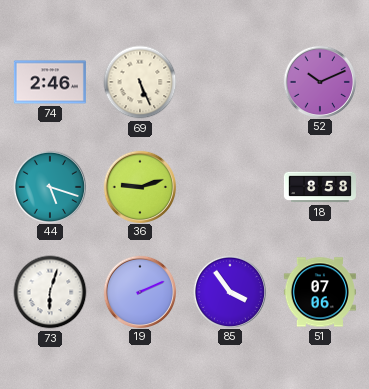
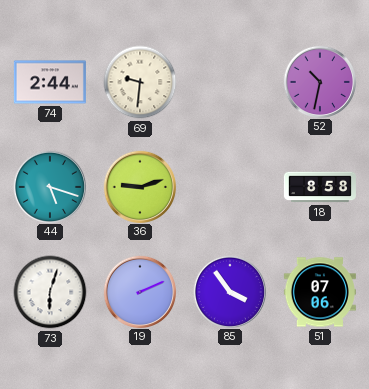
74: 2:46 -> 2:44
69: 5:26 -> 9:31
52: 10:11 -> 10:32
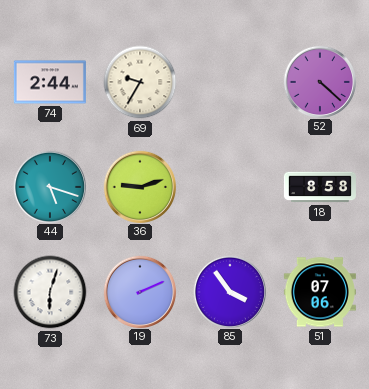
69: 9:31 -> 9:35
52: 10:32 -> 4:22
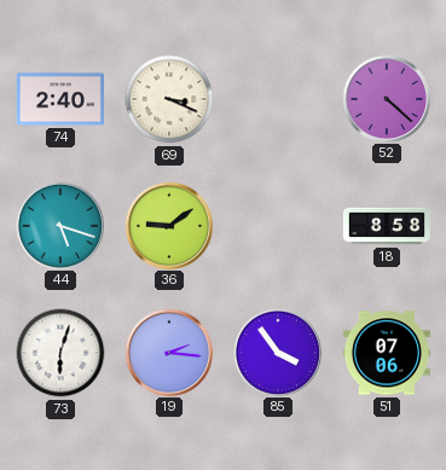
74: 2:44 -> 2:40
69: 9:35 -> 3:19
36: 9:12 -> 9:09
19: 2:11 -> 2:16
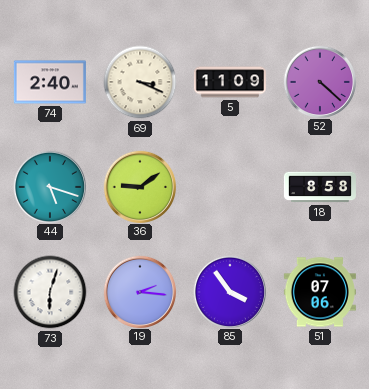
5: none -> 11:09
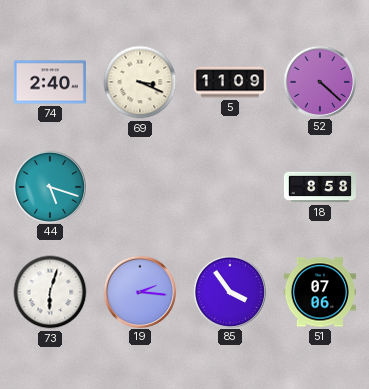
36: 9:09 -> none
